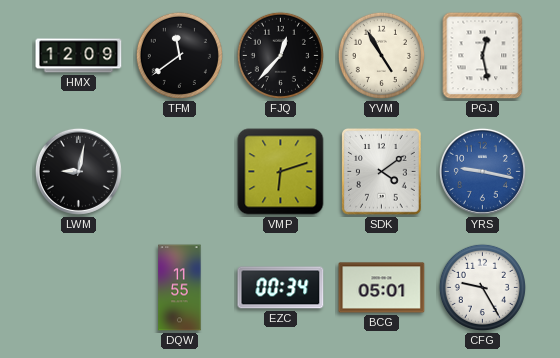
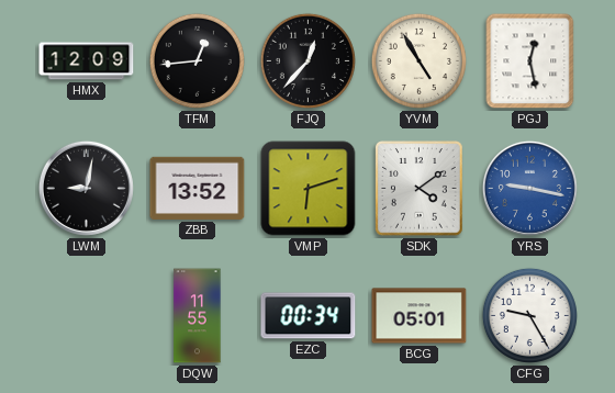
TFM: 11:39 -> 12:44
ZBB: none -> 13:52
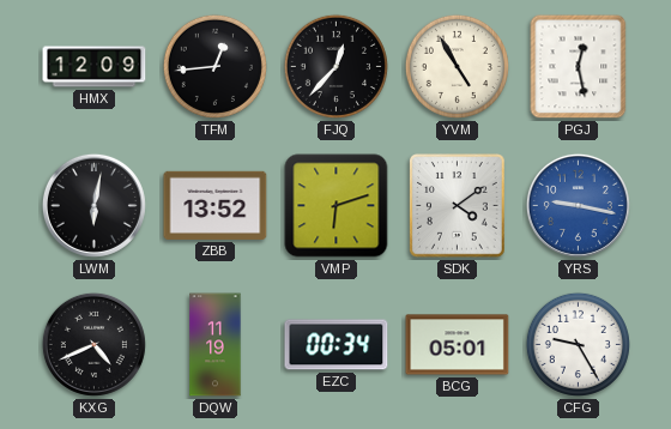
LWM: 9:02 -> 6:02
KXG: none -> 4:41
DQW: 11:55 -> 11:19
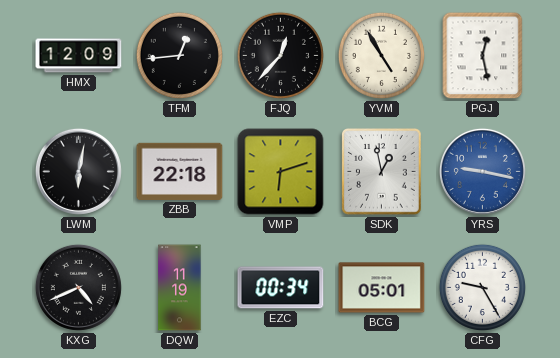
ZBB: 13:52 -> 22:18
SDK: 4:09 -> 12:58
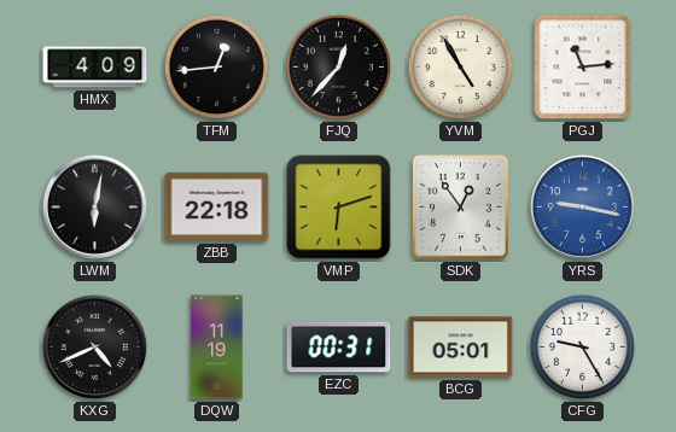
HMX: 12:09 -> 4:09
PGJ: 12:28 -> 11:14
SDK: 12:58 -> 12:54
EZC: 00:34 -> 00:31
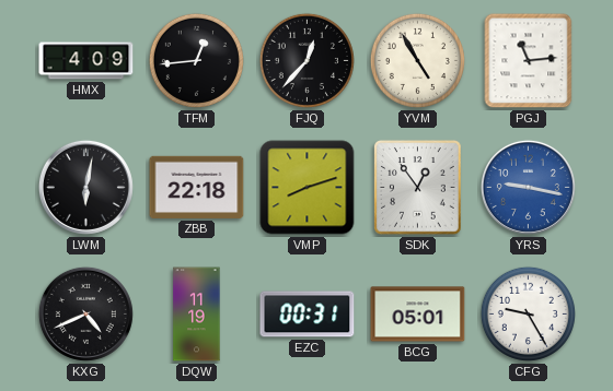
VMP: 6:12 -> 8:12
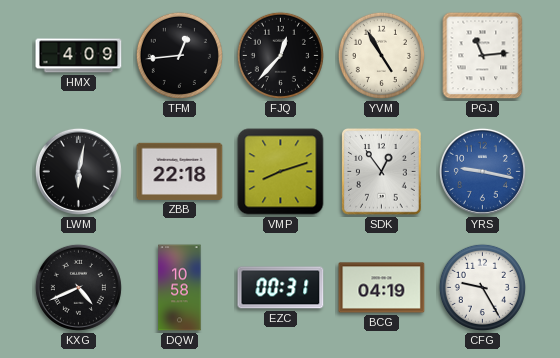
DQW: 11:19 -> 10:58
BCG: 05:01 -> 04:19
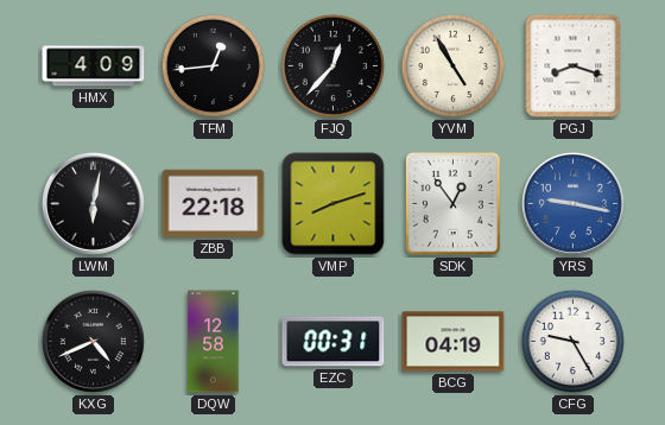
PGJ: 11:14 -> 8:18
DQW: 10:58 -> 12:58
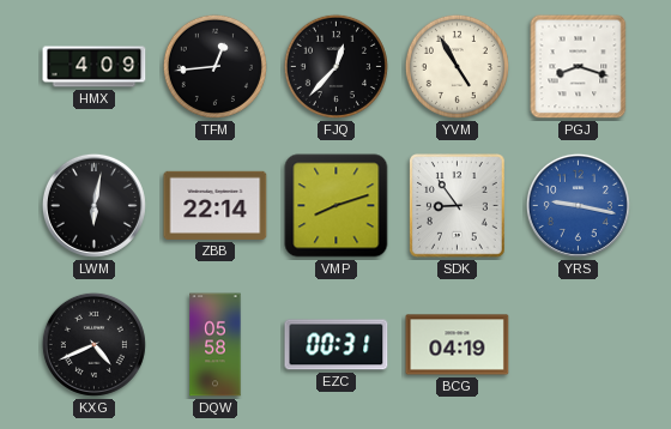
ZBB: 22:18 -> 22:14
SDK: 12:54 -> 8:54
DQW: 12:58 -> 05:58
CFG: 9:25 -> none
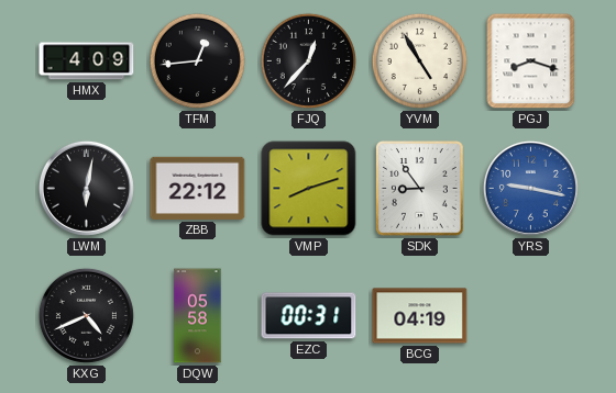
ZBB: 22:14 -> 22:12
